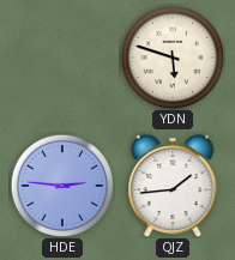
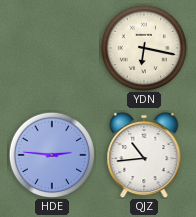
YDN: 5:48 -> 6:17
QJZ: 1:44 -> 10:44
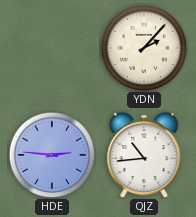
YDN: 6:17 -> 2:07
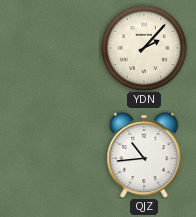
HDE: 2:46 -> none
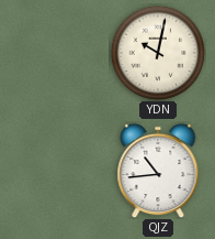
YDN: 2:07 -> 10:02
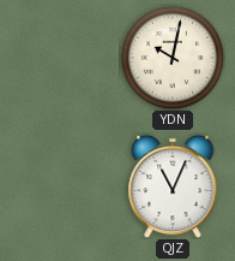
QJZ: 10:44 -> 11:04
